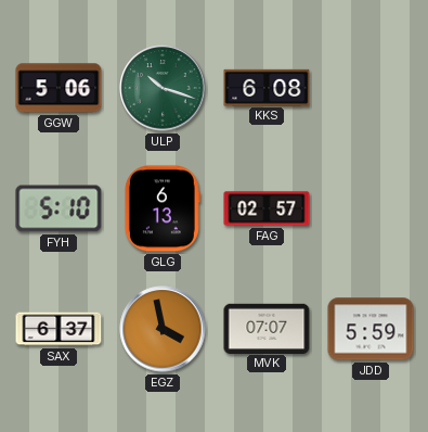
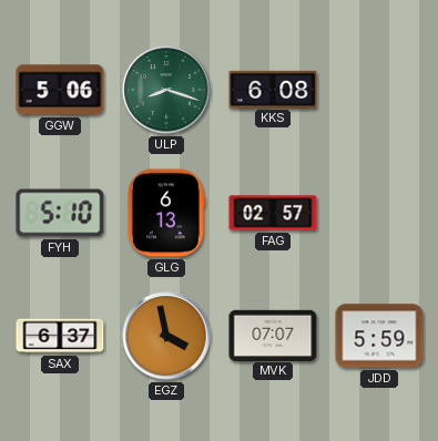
ULP: 10:18 -> 8:18
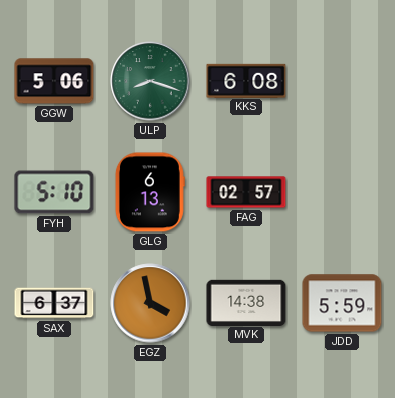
MVK: 07:07 -> 14:38
